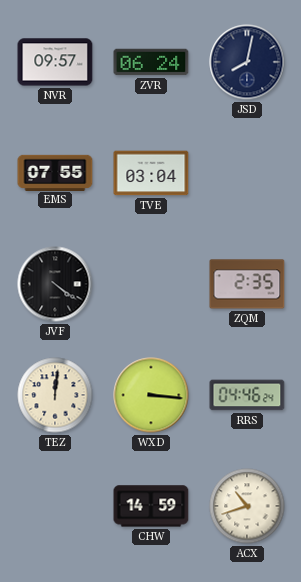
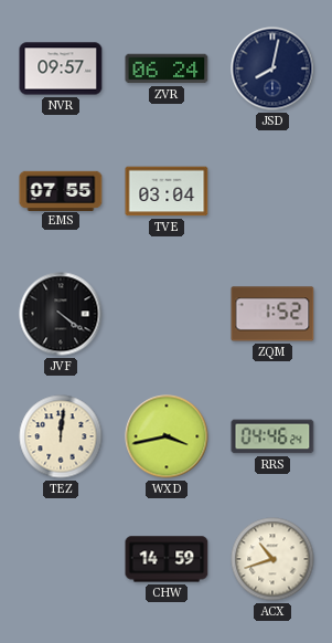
ZQM: 2:35 -> 1:52
WXD: 3:16 -> 3:43
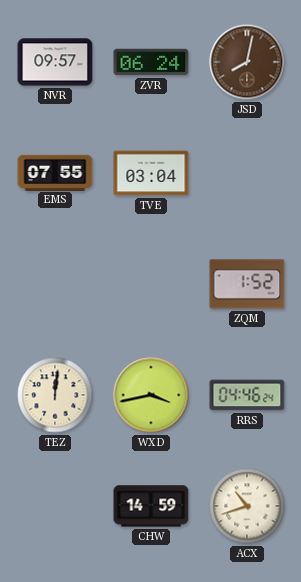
JSD dial: navy -> brown
JVF: 4:21 -> none
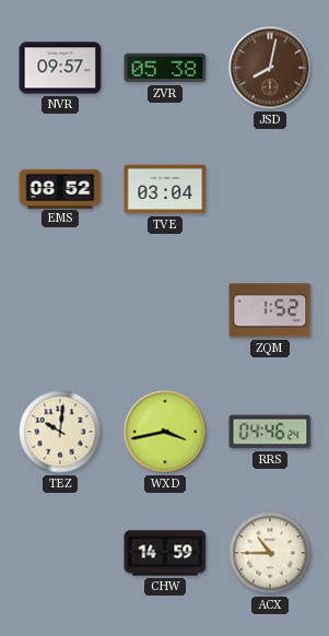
ZVR: 06:24 -> 05:38
EMS: 07:55 -> 08:52
TEZ: 12:01 -> 10:01
ACX: 10:42 -> 10:45
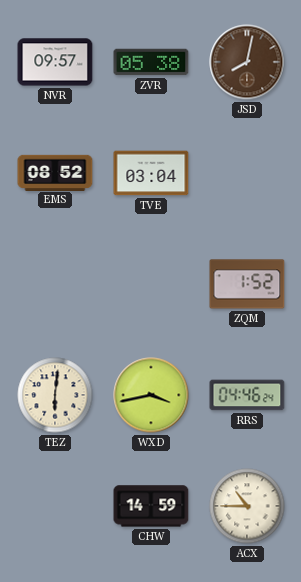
TEZ: 10:01 -> 6:01
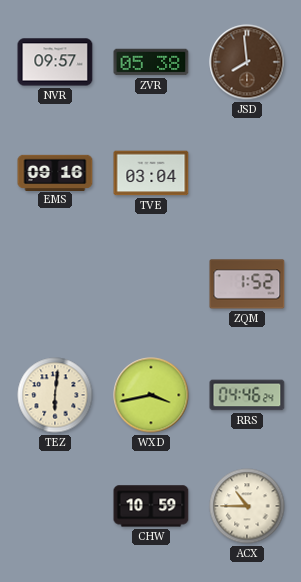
JSD: 8:02 -> 7:59
EMS: 08:52 -> 09:16
CHW: 14:59 -> 10:59
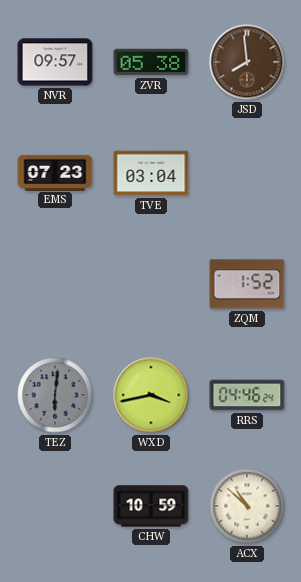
EMS: 09:16 -> 07:23
TEZ dial: cream -> grey
ACX: 10:45 -> 10:52
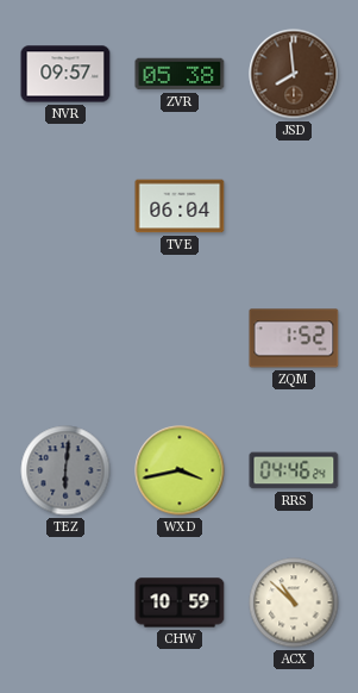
EMS: 07:23 -> none
TVE: 03:04 -> 06:04
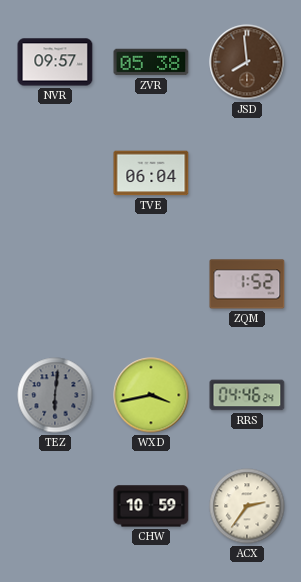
ACX: 10:52 -> 2:36
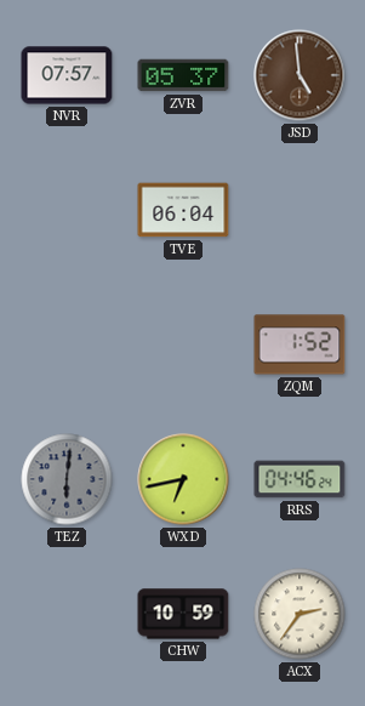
NVR: 09:57 -> 07:57
ZVR: 05:38 -> 05:37
JSD: 7:59 -> 4:59
WXD: 3:43 -> 6:43
